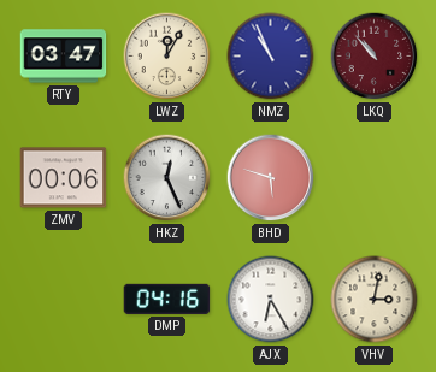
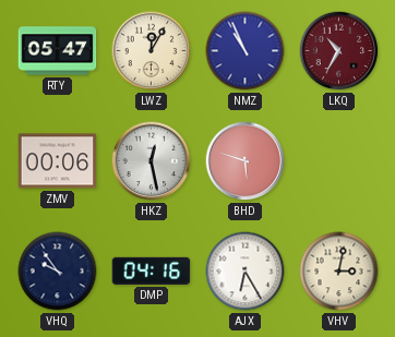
RTY: 03:47 -> 05:47
LKQ: 10:53 -> 10:35
HKZ: 12:26 -> 12:28
VHQ: none -> 9:54
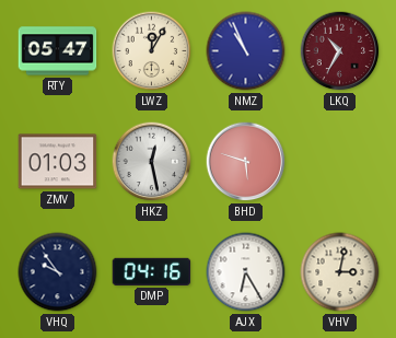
ZMV: 00:06 -> 01:03
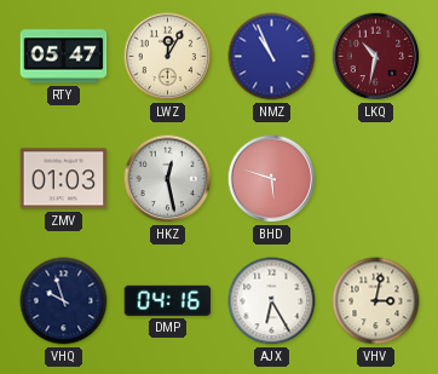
LKQ: 10:35 -> 10:32
VHQ: 9:54 -> 9:57
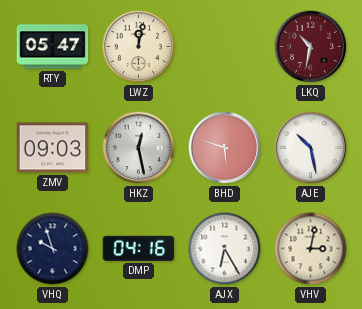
LWZ: 12:05 -> 12:02
NMZ: 10:56 -> none
ZMV: 01:03 -> 09:03
AJE: none -> 10:28
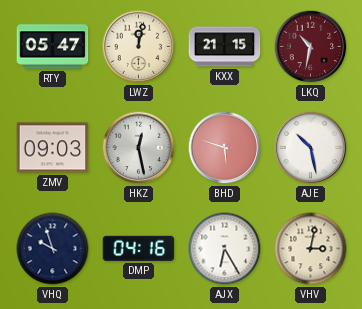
KXX: none -> 21:15
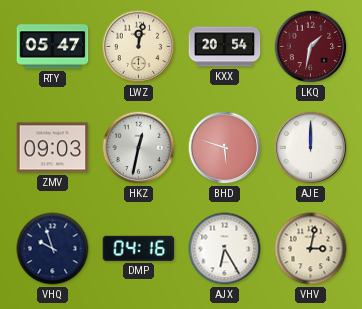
KXX: 21:15 -> 20:54
LKQ: 10:32 -> 1:32
HKZ: 12:28 -> 12:32
AJE: 10:28 -> 12:00
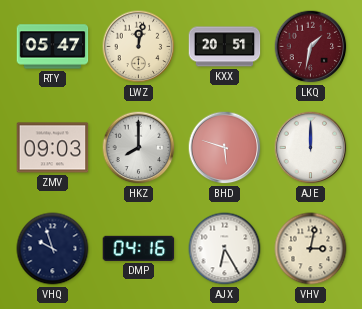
KXX: 20:54 -> 20:51
HKZ: 12:32 -> 8:00
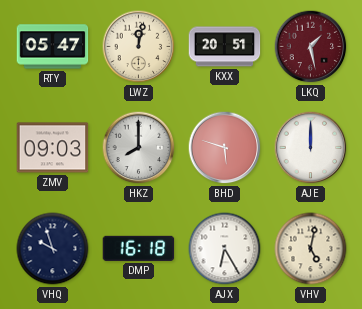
LKQ: 1:32 -> 1:28
DMP: 04:16 -> 16:18
VHV: 3:02 -> 5:02
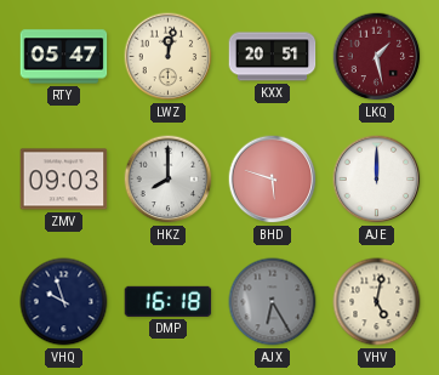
AJX dial: white -> grey
